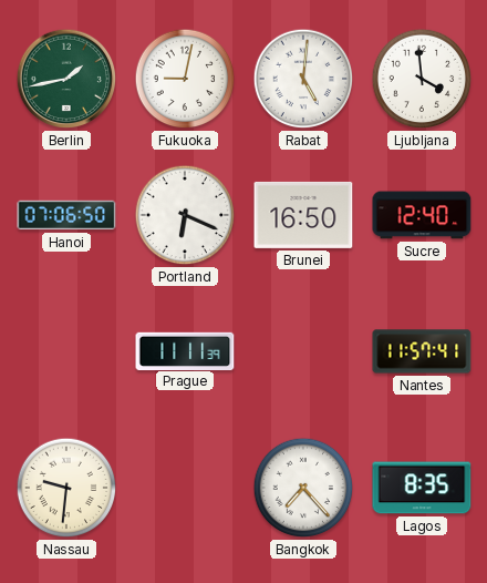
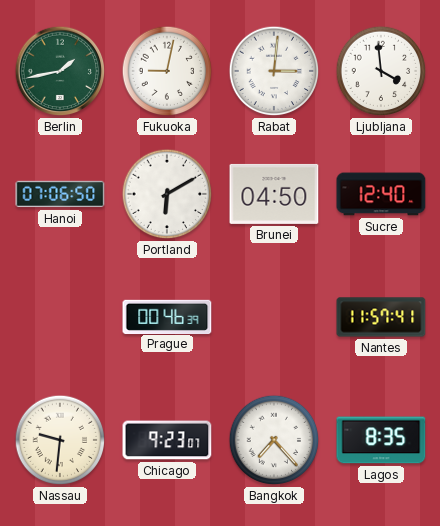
Rabat: 5:01 -> 3:01
Portland: 6:19 -> 6:10
Brunei: 16:50 -> 04:50
Prague: 11:11 -> 00:46
Chicago: none -> 9:23
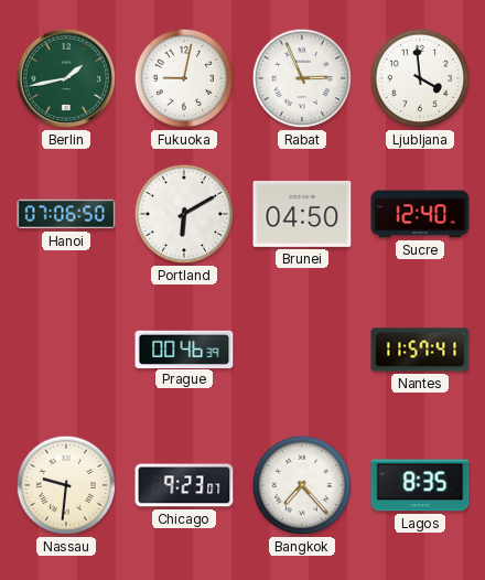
Rabat: 3:01 -> 2:56
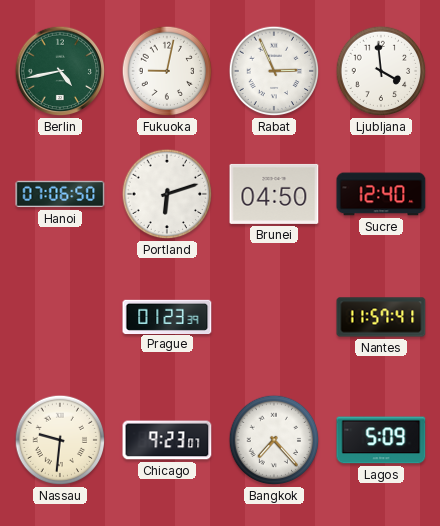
Berlin: 1:43 -> 4:43
Portland: 6:10 -> 6:12
Prague: 00:46 -> 01:23
Lagos: 8:35 -> 5:09
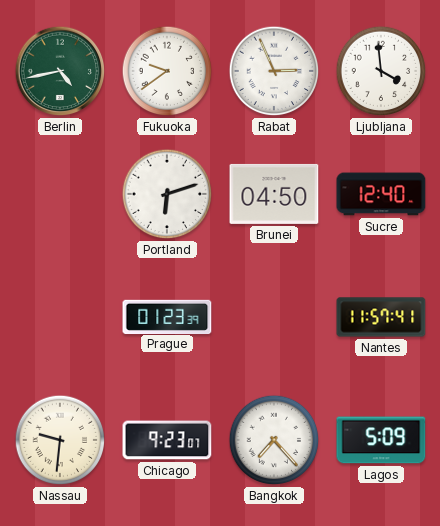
Fukuoka: 9:02 -> 9:39
Hanoi: 07:06 -> none
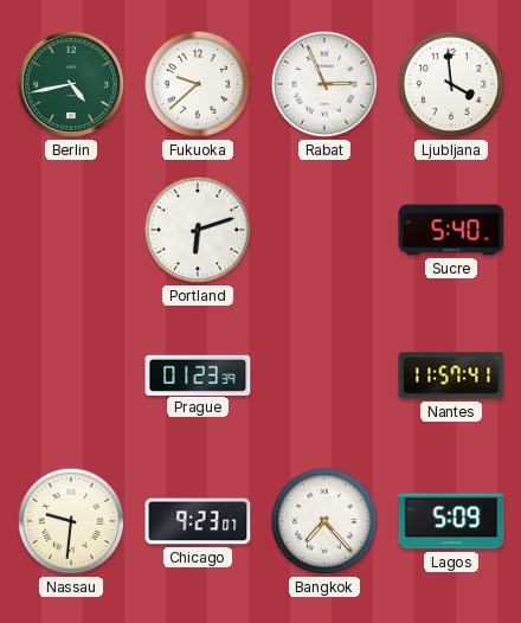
Fukuoka: 9:39 -> 9:38
Brunei: 04:50 -> none
Sucre: 12:40 -> 5:40
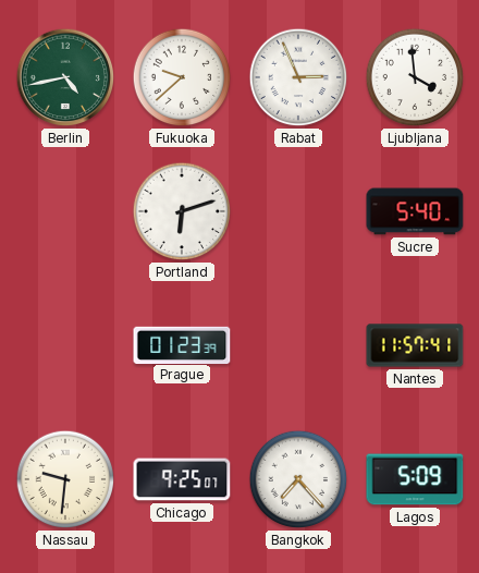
Chicago: 9:23 -> 9:25
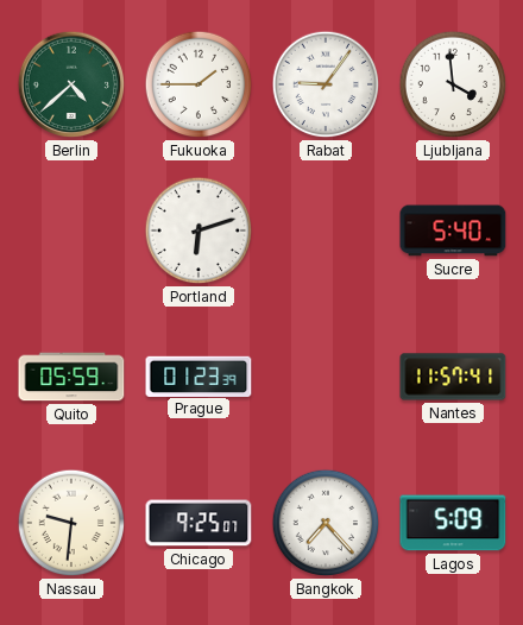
Berlin: 4:43 -> 4:38
Fukuoka: 9:38 -> 1:45
Rabat: 2:56 -> 9:06
Quito: none -> 05:59
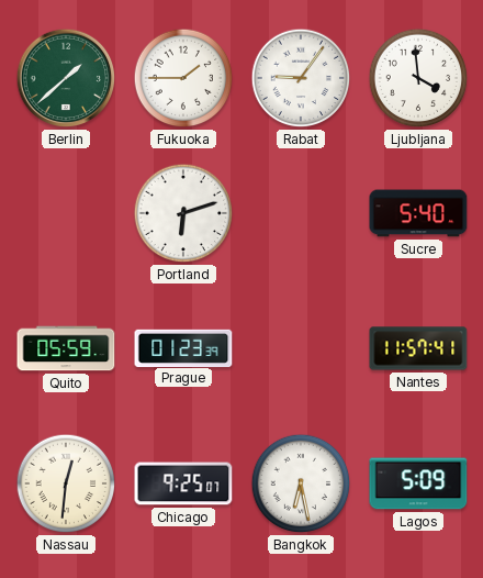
Berlin: 4:38 -> 1:38
Nassau: 9:31 -> 12:31
Bangkok: 7:23 -> 6:28
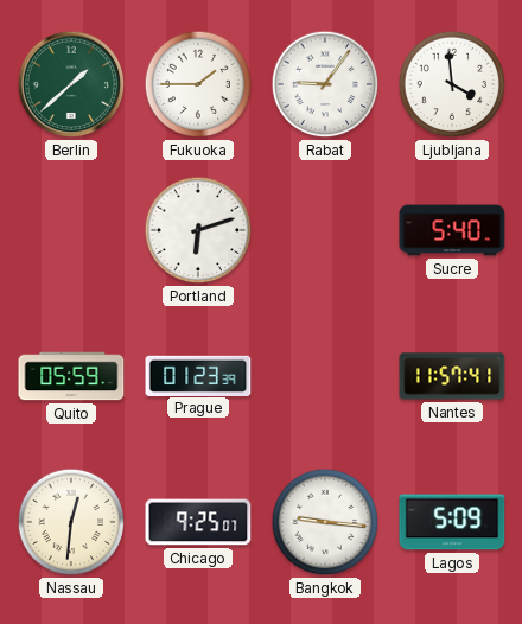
Bangkok: 6:28 -> 9:16
